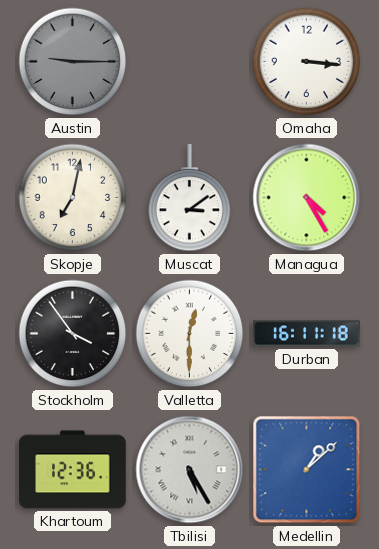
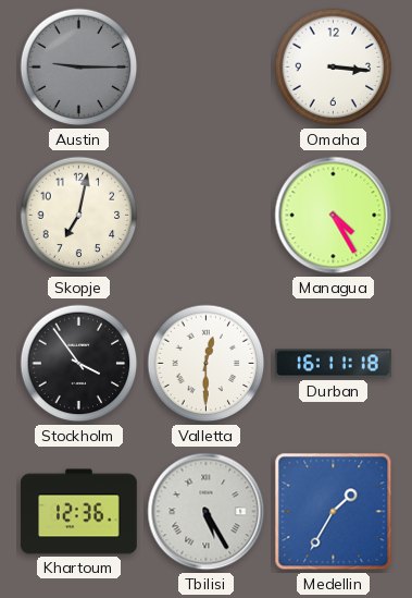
Muscat: 3:09 -> none
Medellin: 1:08 -> 1:35
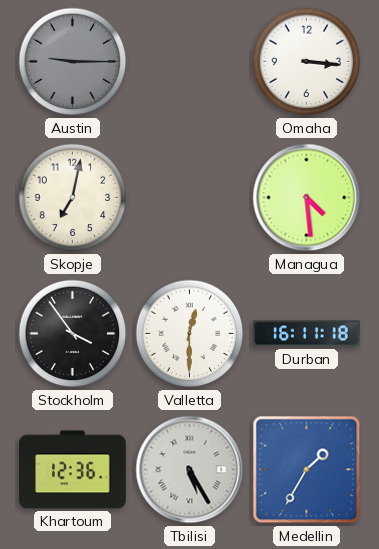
Managua: 4:25 -> 4:29
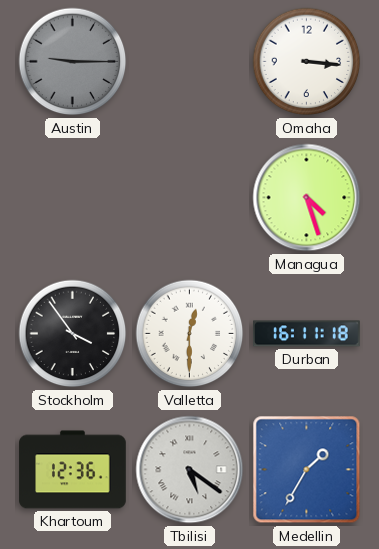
Skopje: 7:02 -> none
Managua: 4:29 -> 4:27
Tbilisi: 5:25 -> 5:21
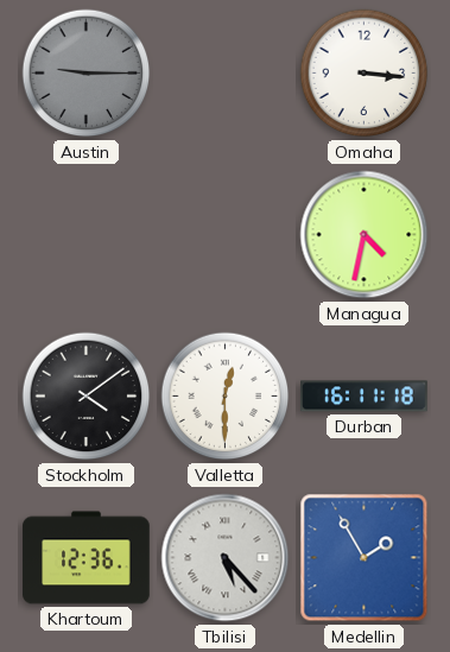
Managua: 4:27 -> 4:32
Stockholm: 3:54 -> 4:09
Tbilisi: 5:21 -> 5:23
Medellin: 1:35 -> 1:55
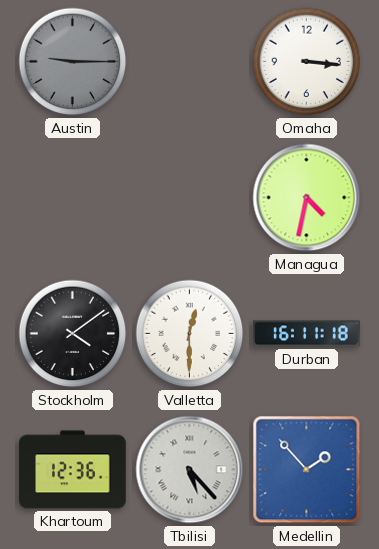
Medellin: 1:55 -> 1:53
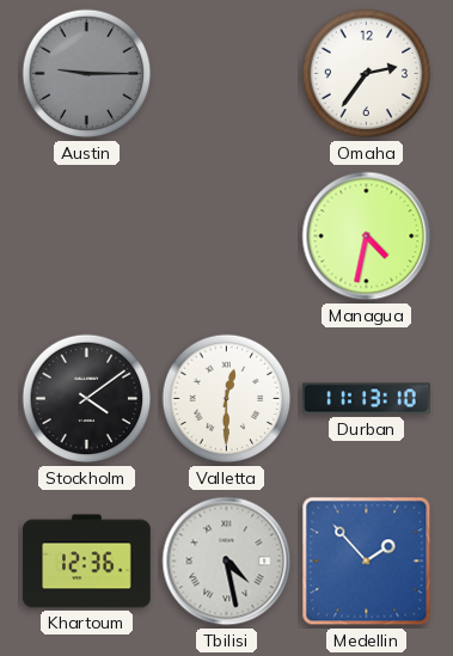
Omaha: 3:16 -> 2:36
Durban: 16:11 -> 11:13
Tbilisi: 5:23 -> 4:28
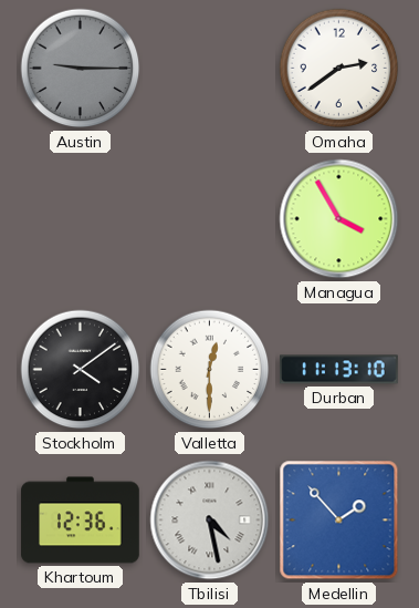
Omaha: 2:36 -> 2:39
Managua: 4:32 -> 3:55
